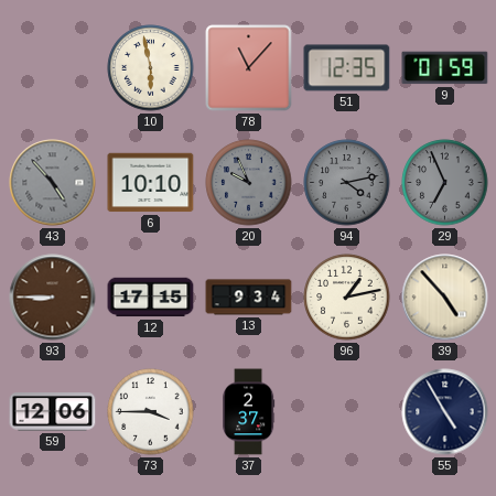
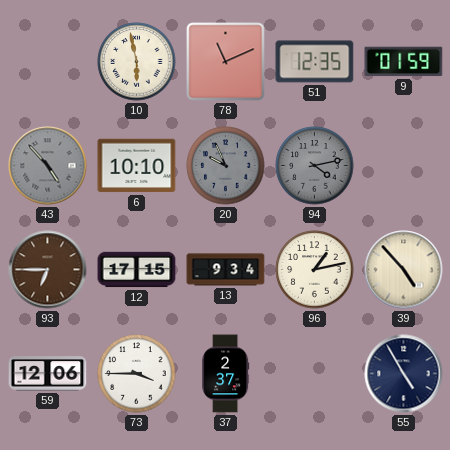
78: 11:07 -> 11:11
29: 6:56 -> none
93: 8:45 -> 6:45
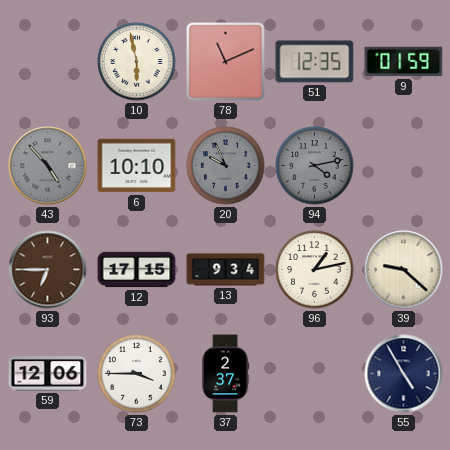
39: 4:53 -> 9:22
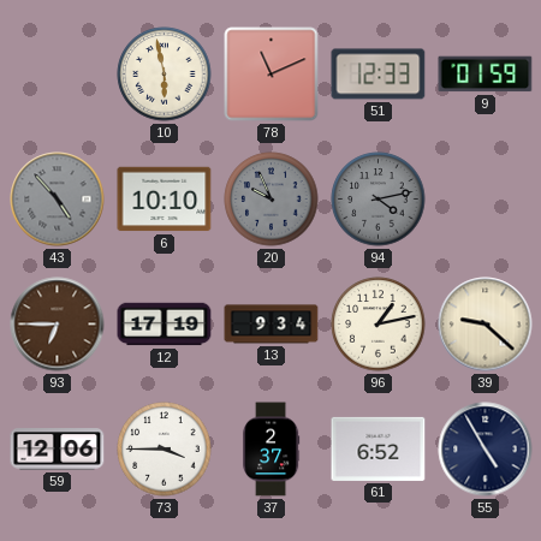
51: 12:35 -> 12:33
12: 17:15 -> 17:19
61: none -> 6:52
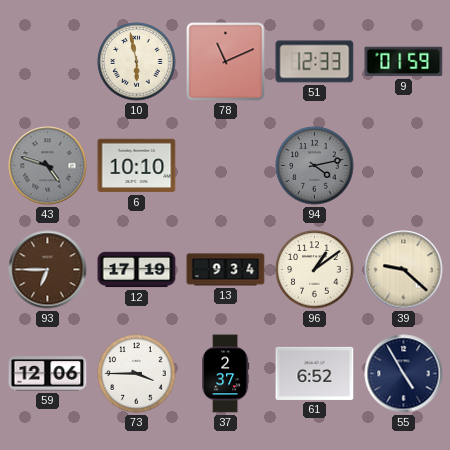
43: 4:53 -> 4:48
20: 9:56 -> none
96: 1:13 -> 1:09
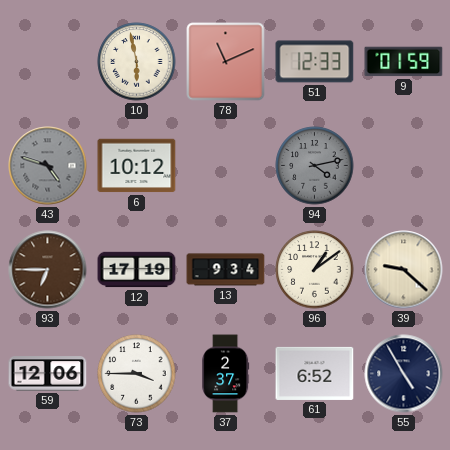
6: 10:10 -> 10:12
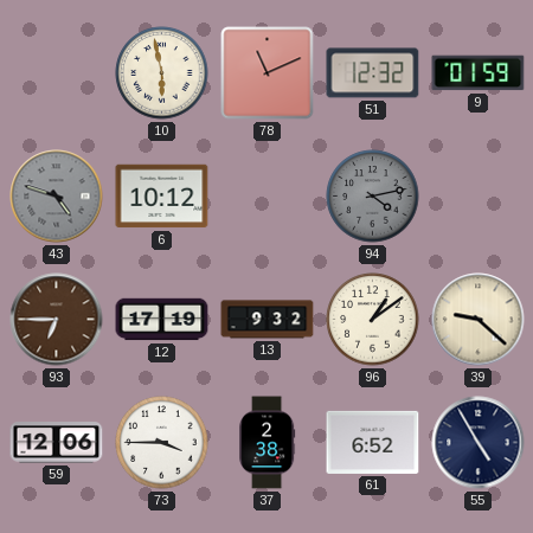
51: 12:33 -> 12:32
13: 9:34 -> 9:32
37: 2:37 -> 2:38
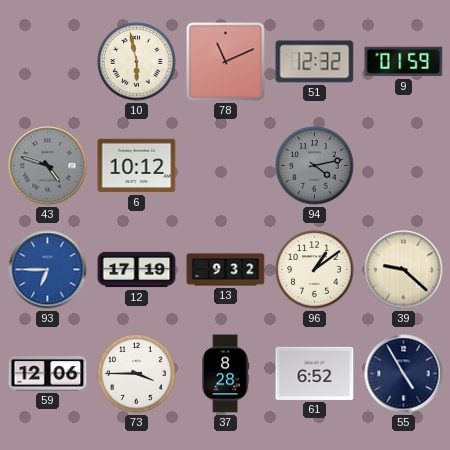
93 dial: brown -> blue
37: 2:38 -> 8:28
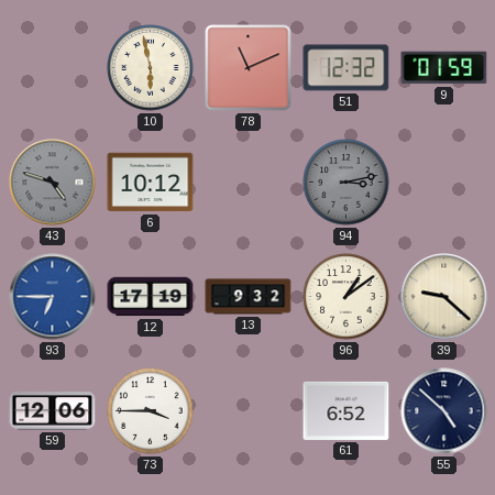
94: 4:13 -> 3:13
37: 8:28 -> none
55: 4:55 -> 4:52
